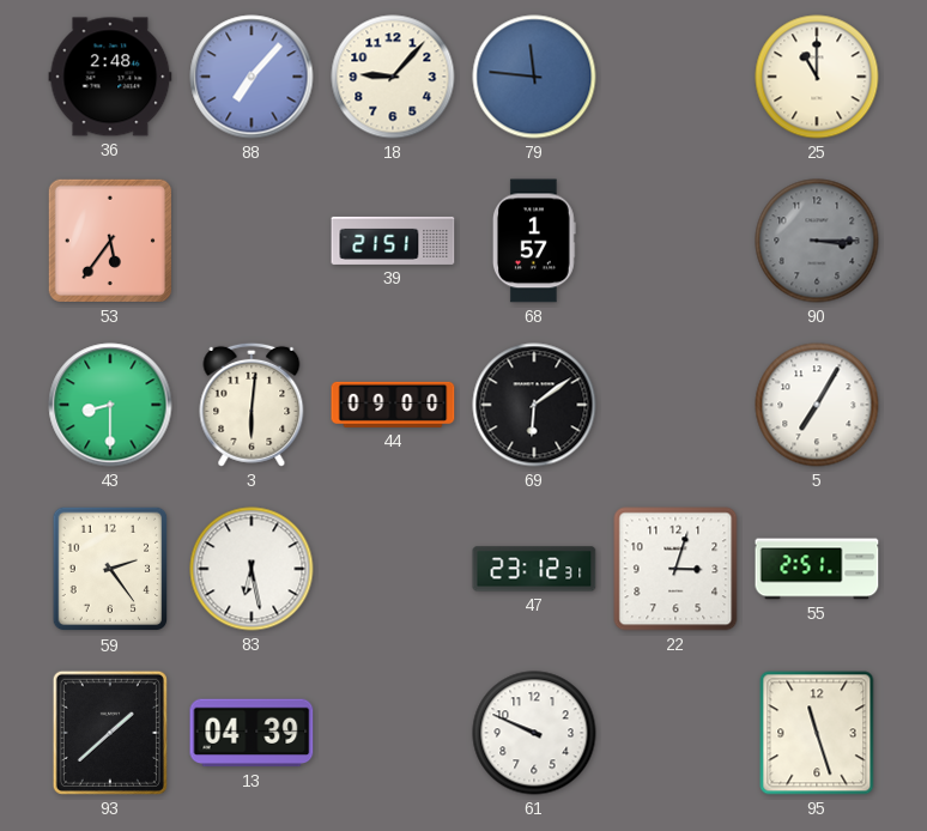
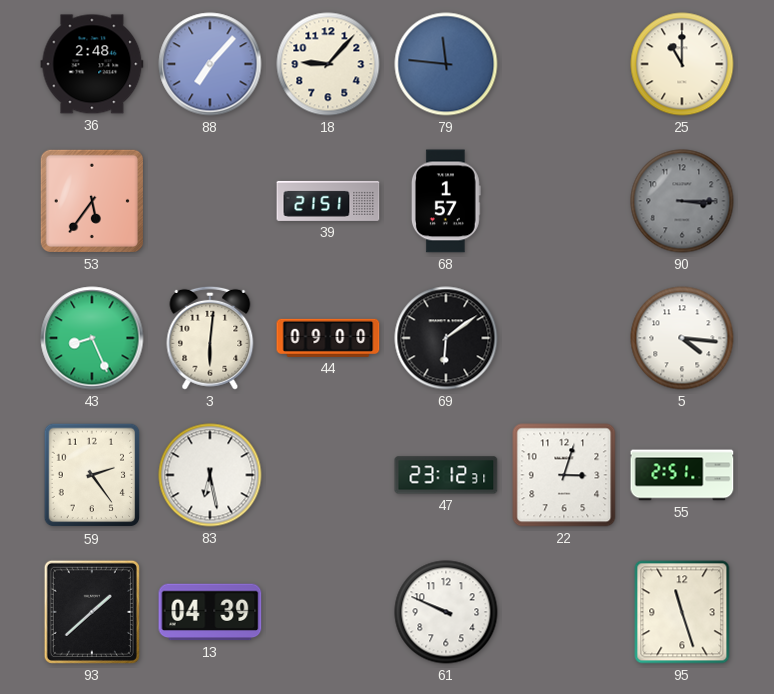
43: 8:30 -> 8:26
5: 7:05 -> 4:16
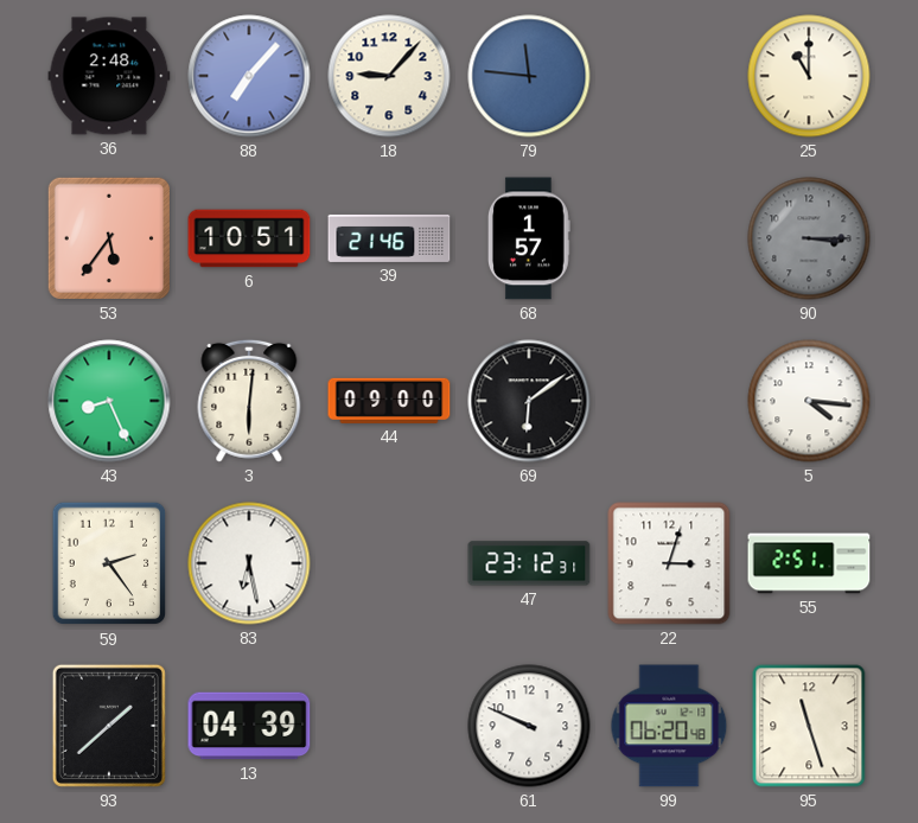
6: none -> 10:51
39: 21:51 -> 21:46
99: none -> 06:20
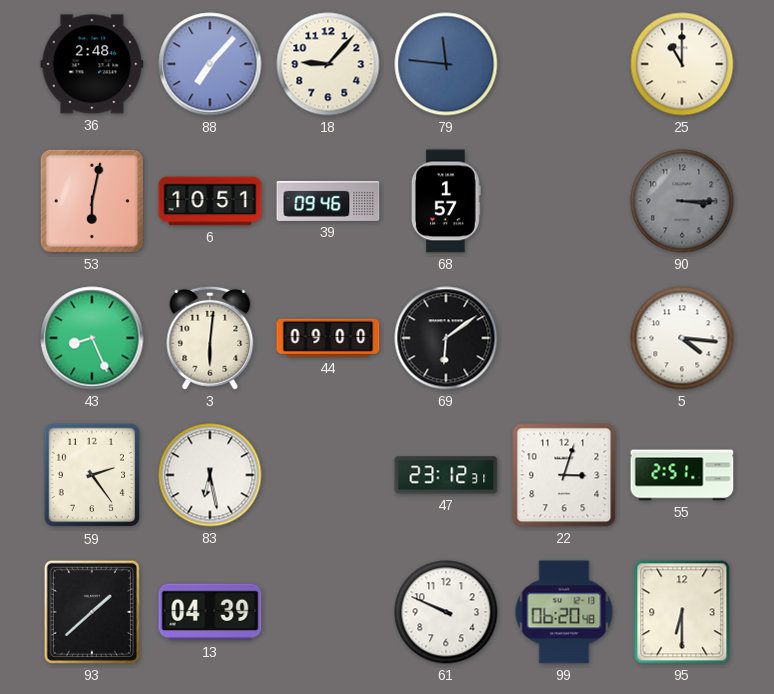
53: 5:36 -> 6:02
39: 21:46 -> 09:46
95: 11:27 -> 6:30
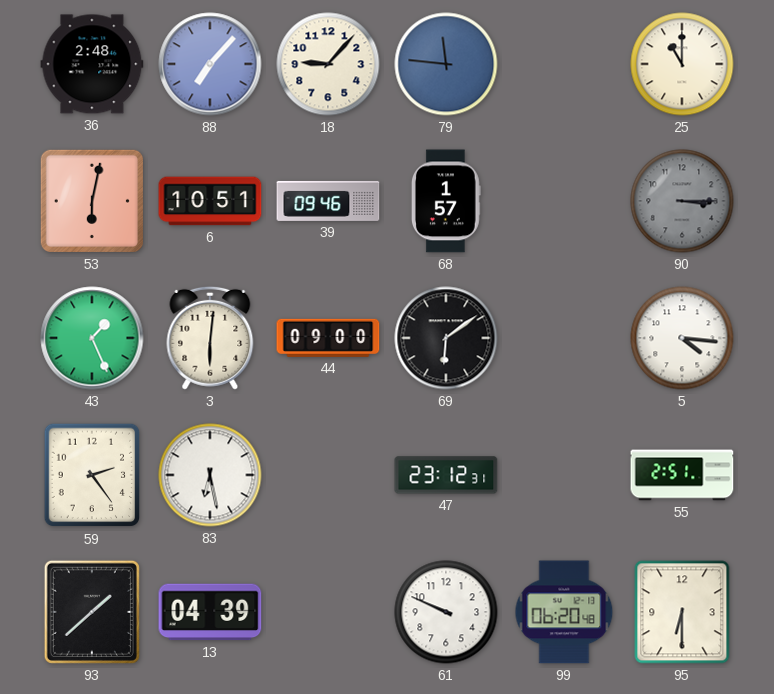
43: 8:26 -> 1:26
22: 3:03 -> none
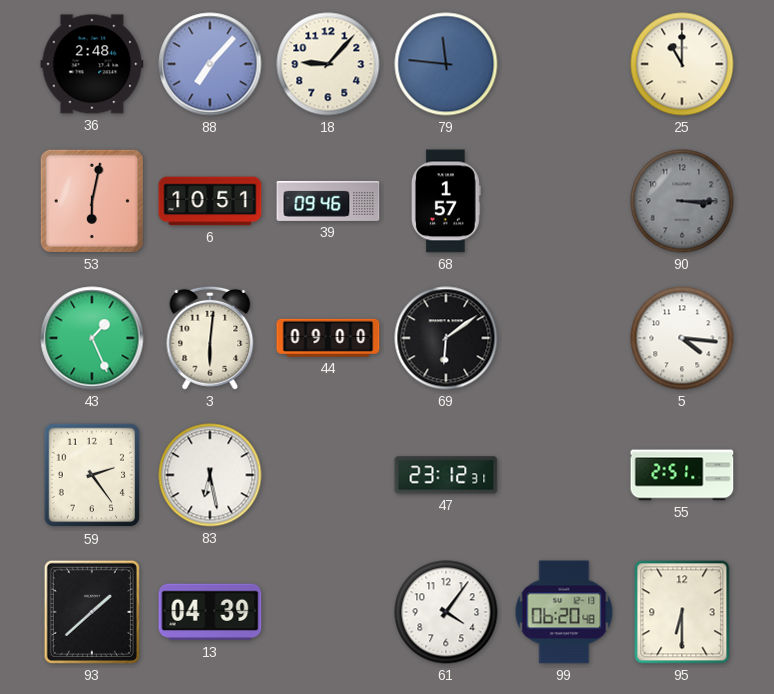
61: 9:49 -> 4:06
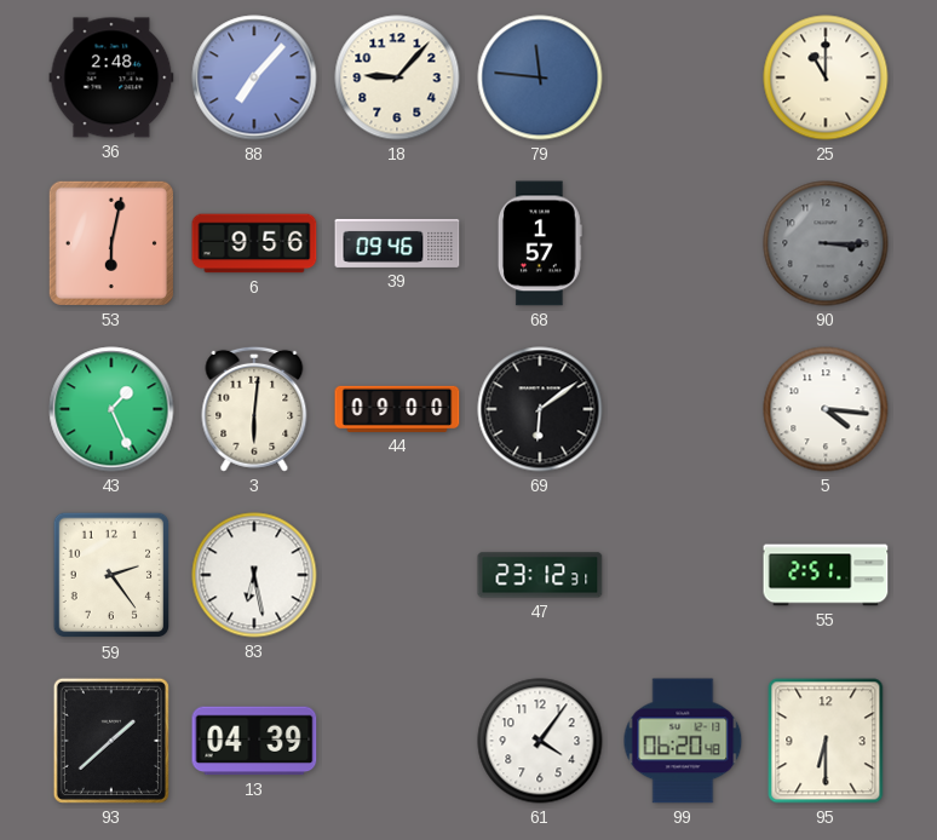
6: 10:51 -> 9:56
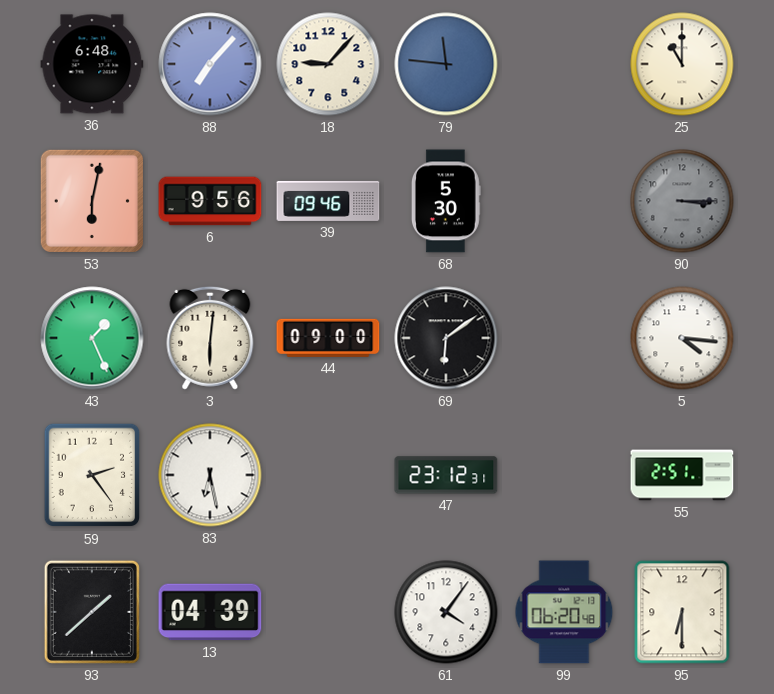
36: 2:48 -> 6:48
68: 1:57 -> 5:30
